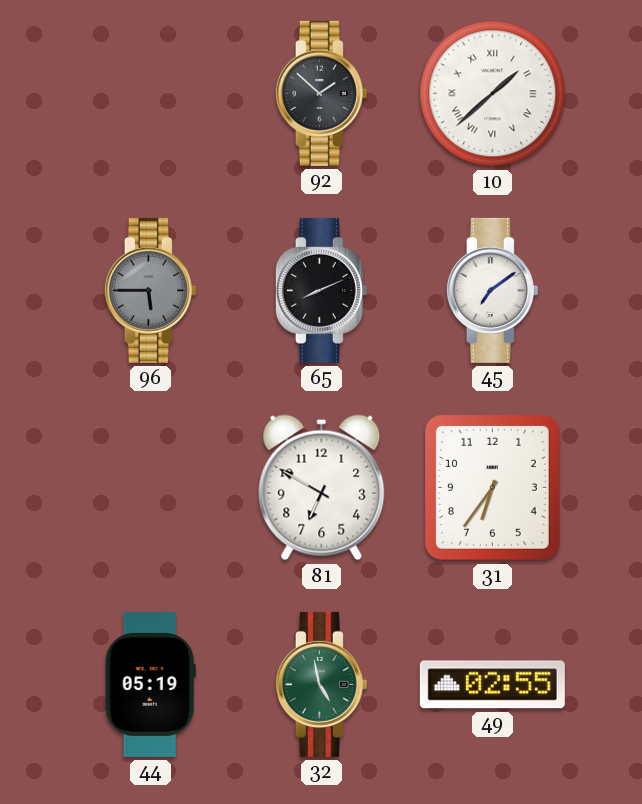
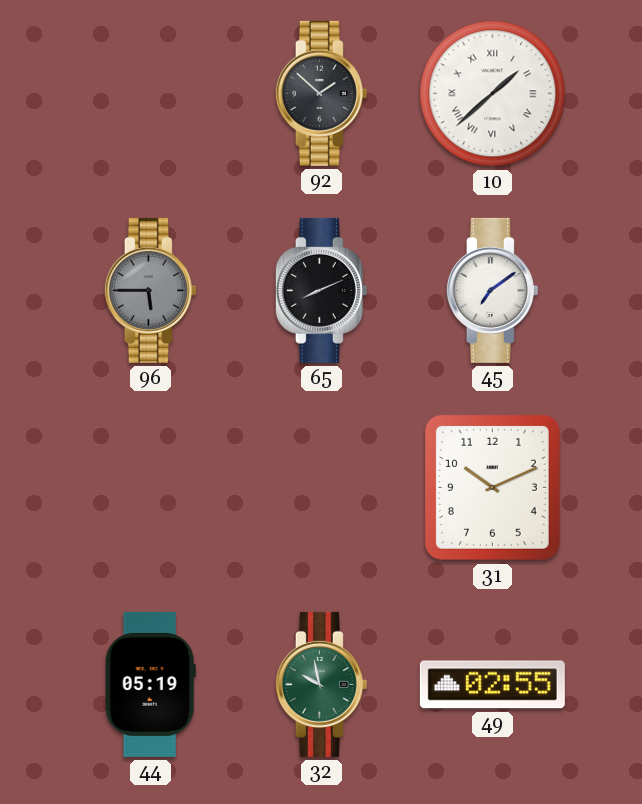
81: 6:50 -> none
31: 6:36 -> 10:11
32: 4:58 -> 9:58
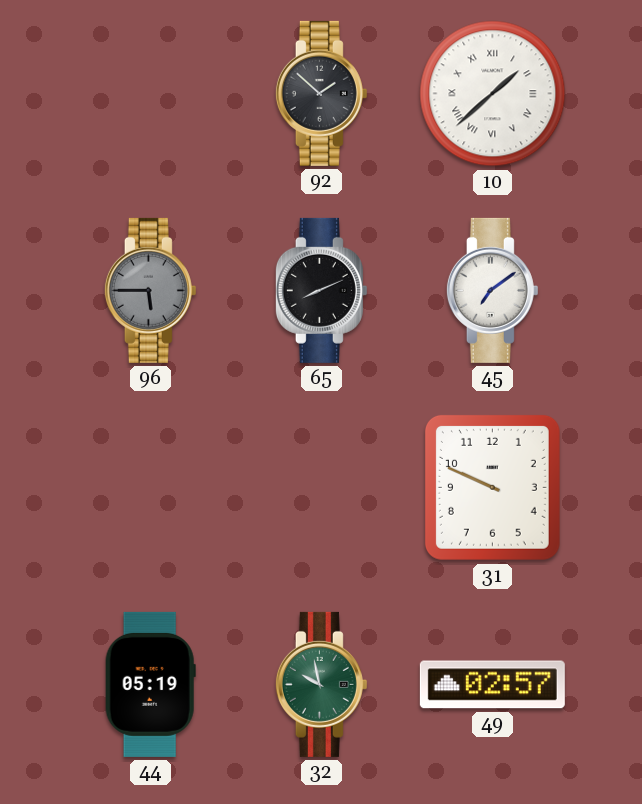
31: 10:11 -> 9:49
49: 02:55 -> 02:57
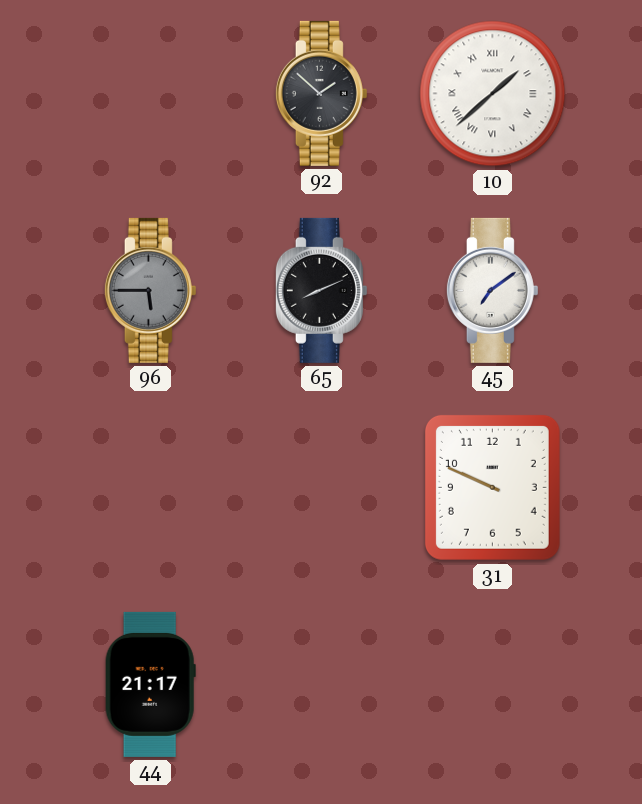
44: 05:19 -> 21:17
32: 9:58 -> none
49: 02:57 -> none
